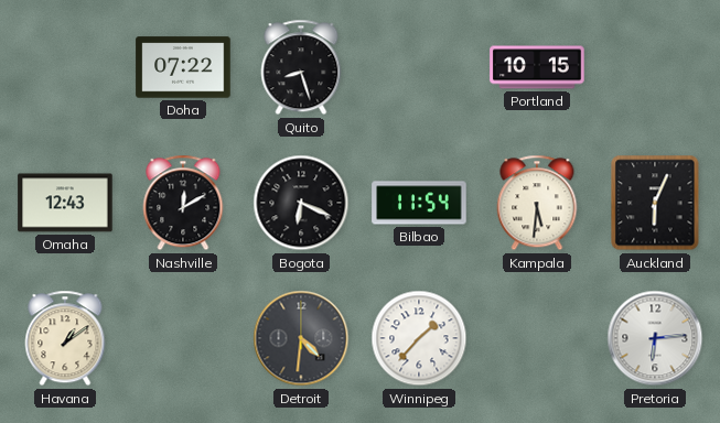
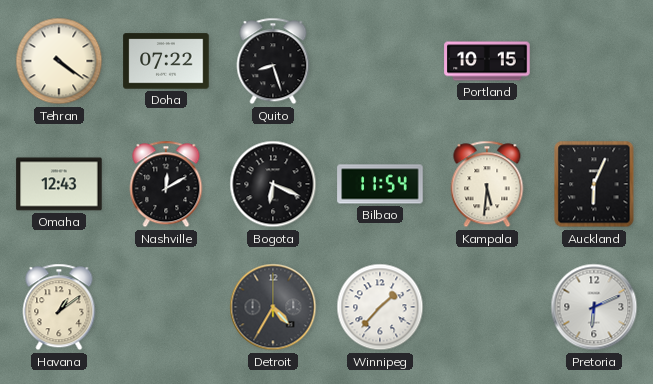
Tehran: none -> 4:21
Detroit: 4:31 -> 4:35
Pretoria: 6:14 -> 6:11
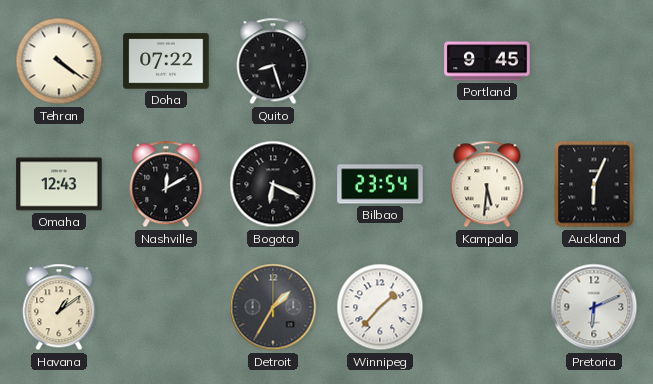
Portland: 10:15 -> 9:45
Bilbao: 11:54 -> 23:54
Detroit: 4:35 -> 1:35
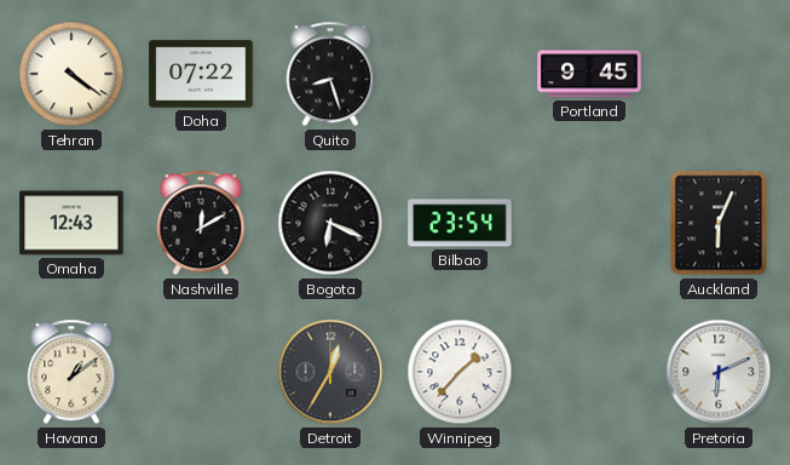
Kampala: 5:31 -> none
Detroit: 1:35 -> 12:35
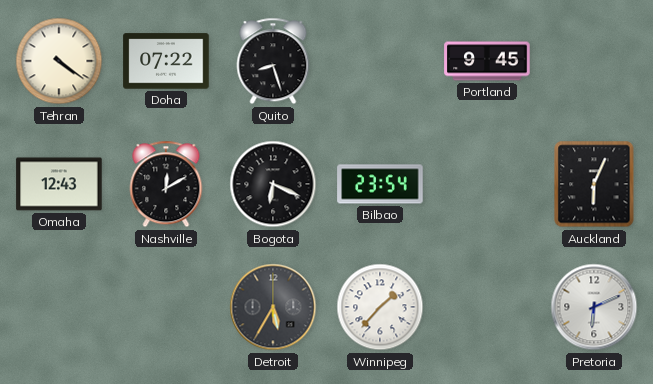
Havana: 1:09 -> none
Detroit: 12:35 -> 5:35
